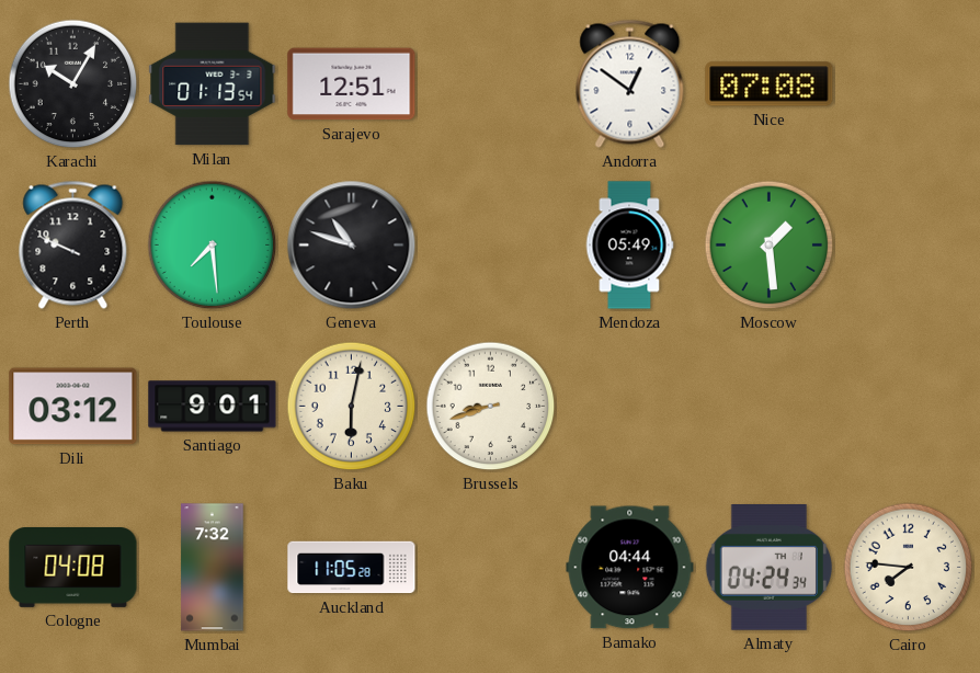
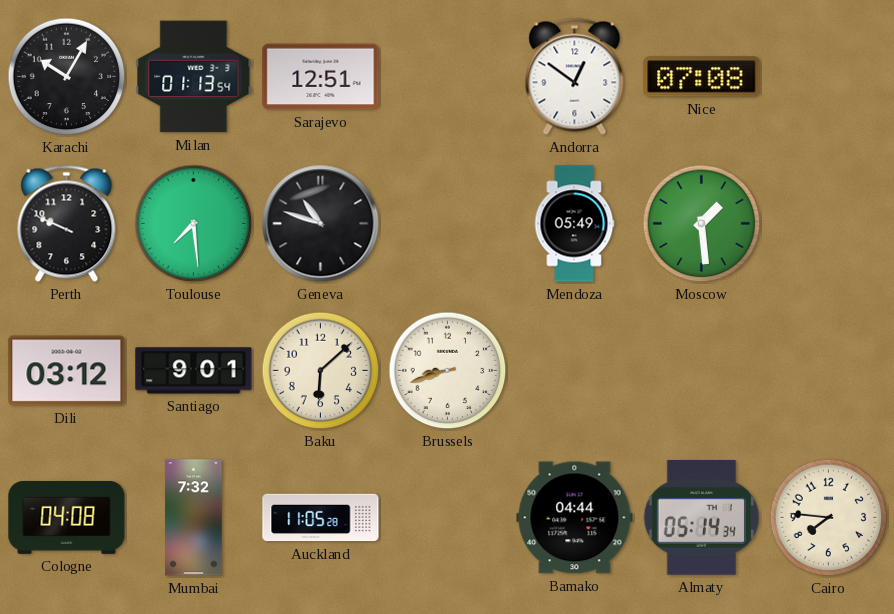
Baku: 6:02 -> 6:08
Almaty: 04:24 -> 05:14
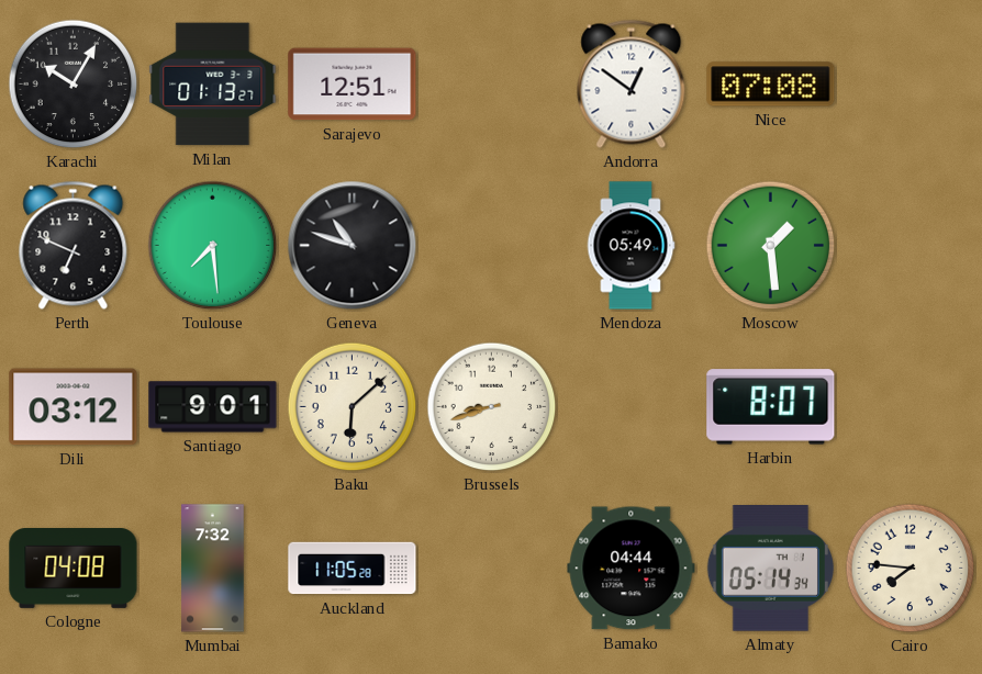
Milan: 01:13:54 -> 01:13:27
Perth: 9:49 -> 6:49
Harbin: none -> 8:07
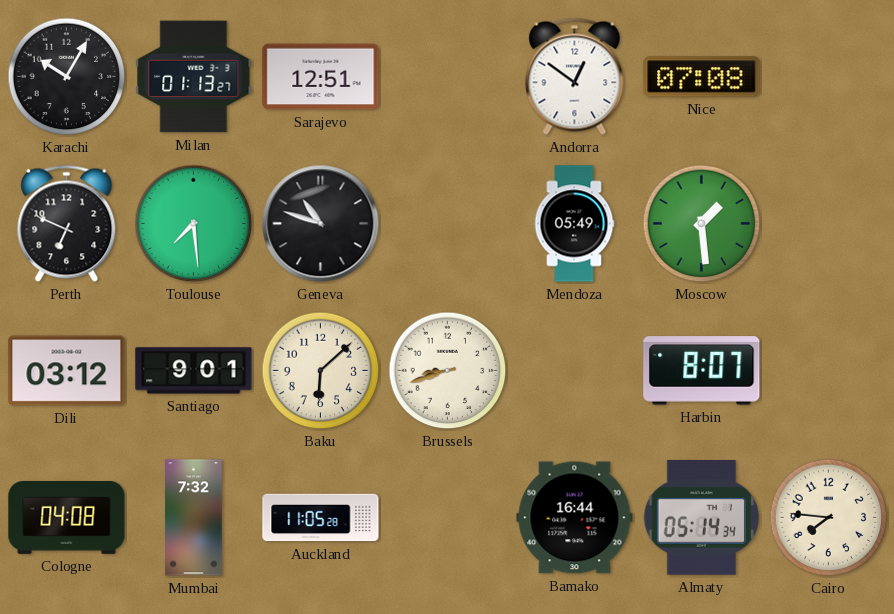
Bamako: 04:44 -> 16:44
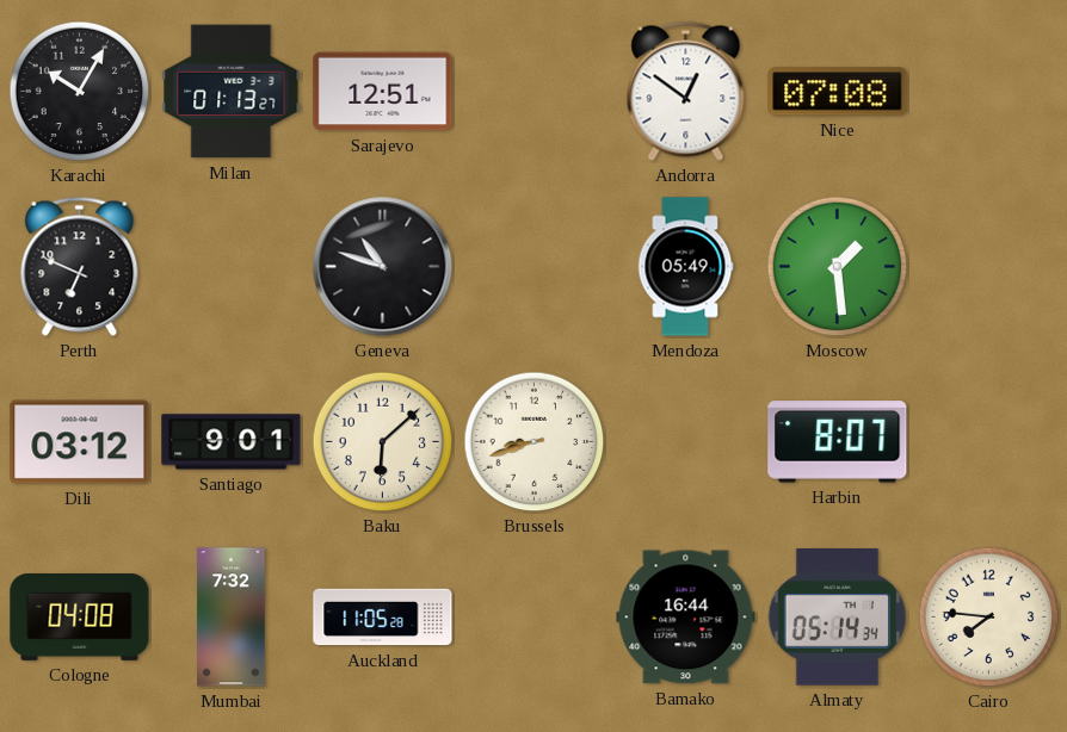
Toulouse: 7:29 -> none
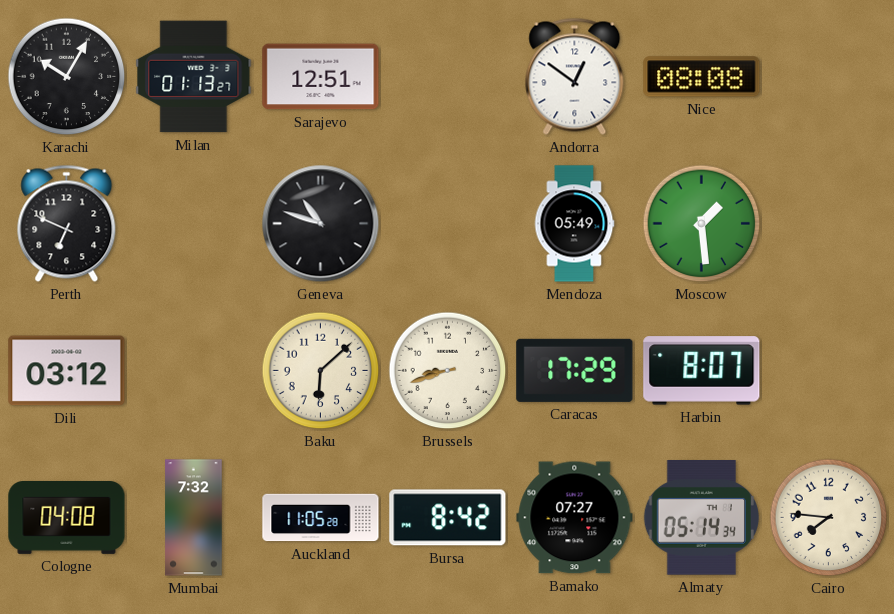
Nice: 07:08 -> 08:08
Santiago: 9:01 -> none
Caracas: none -> 17:29
Bursa: none -> 8:42
Bamako: 16:44 -> 07:27
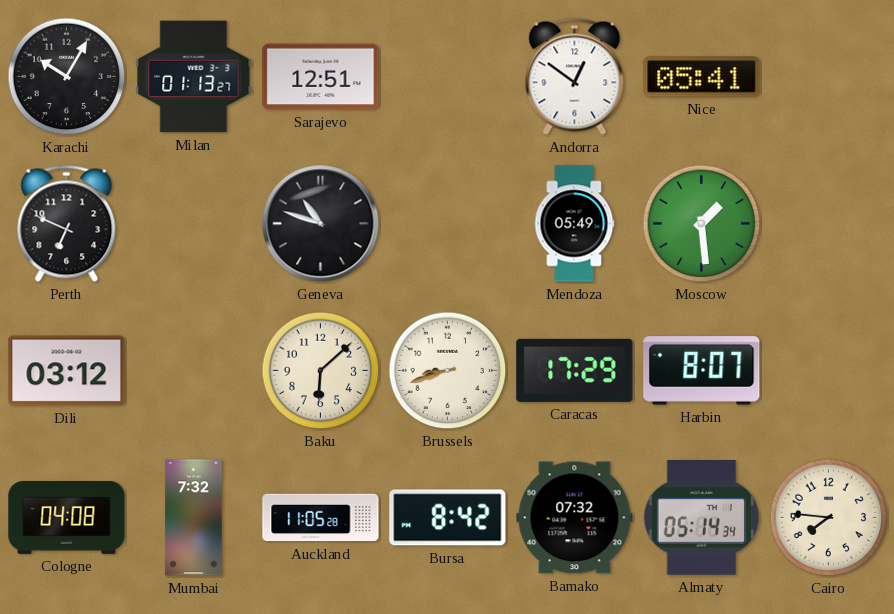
Nice: 08:08 -> 05:41
Bamako: 07:27 -> 07:32
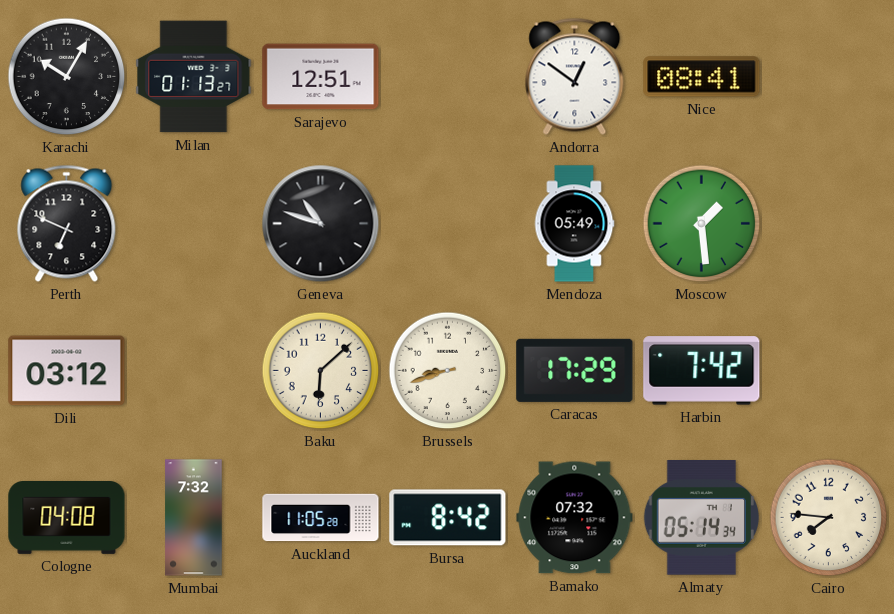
Nice: 05:41 -> 08:41
Harbin: 8:07 -> 7:42
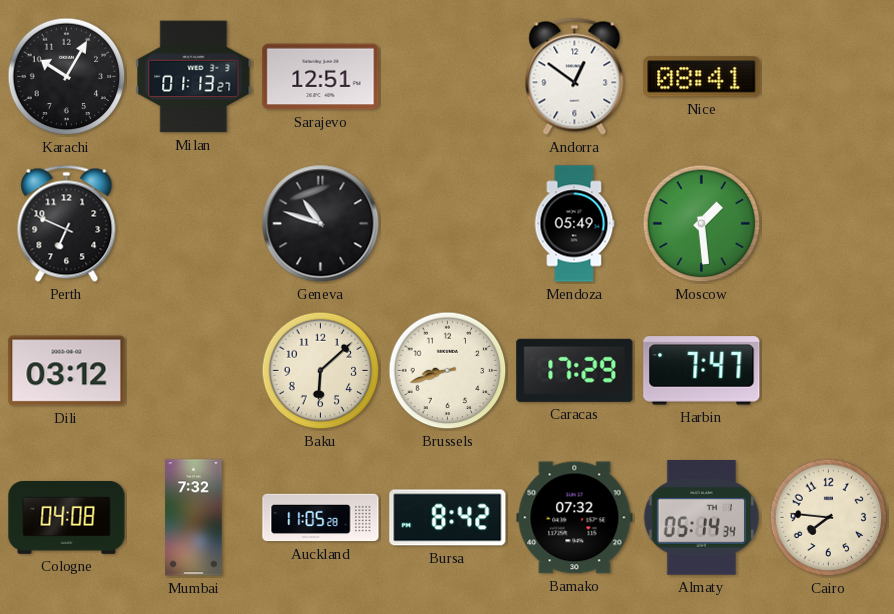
Harbin: 7:42 -> 7:47
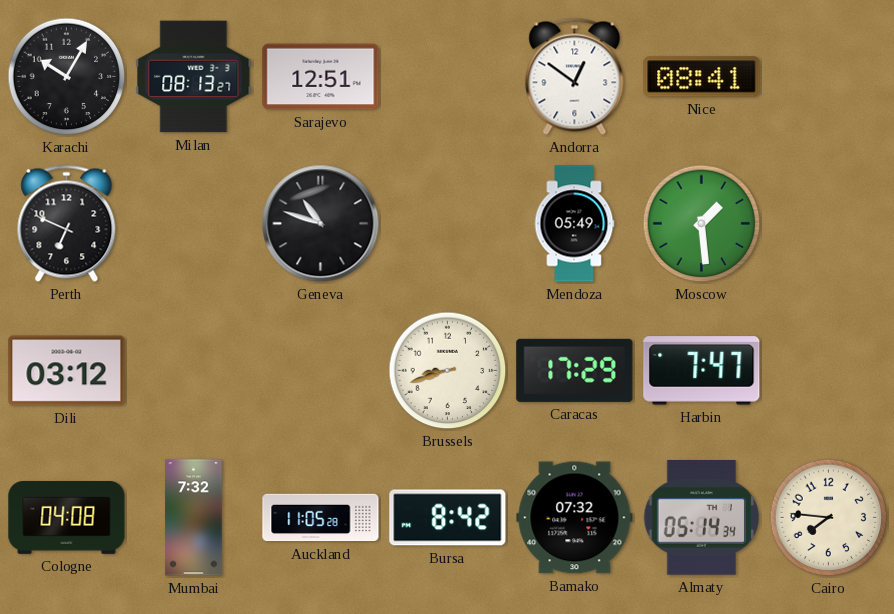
Milan: 01:13 -> 08:13
Baku: 6:08 -> none
